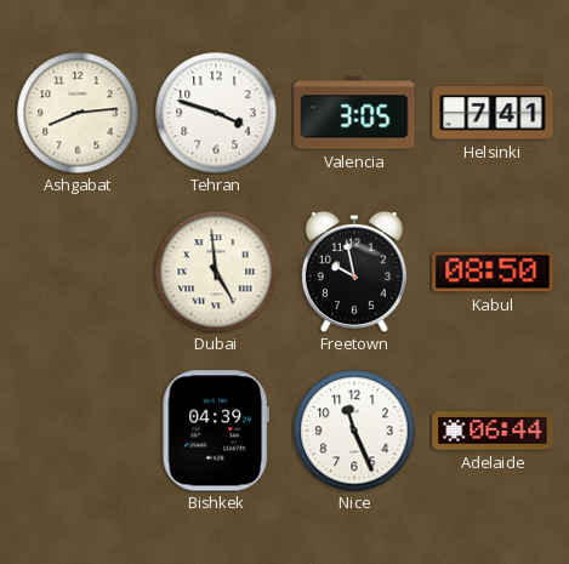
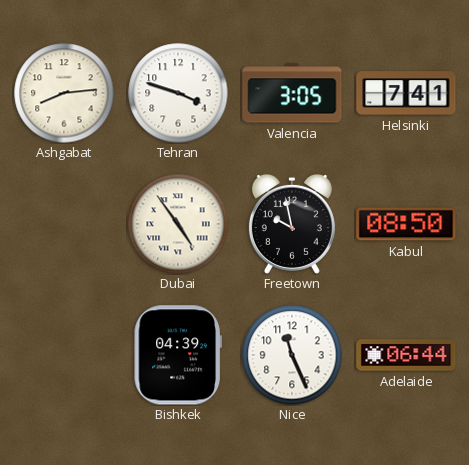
Dubai: 4:59 -> 4:54
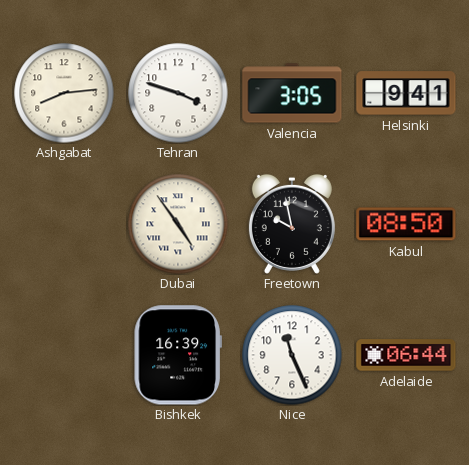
Helsinki: 7:41 -> 9:41
Bishkek: 04:39 -> 16:39
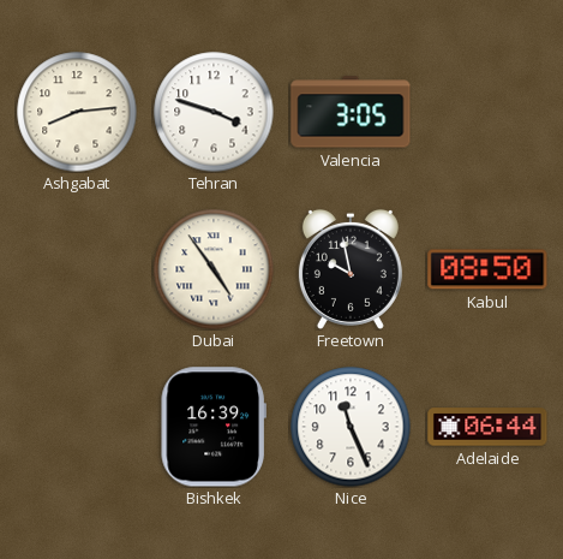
Helsinki: 9:41 -> none
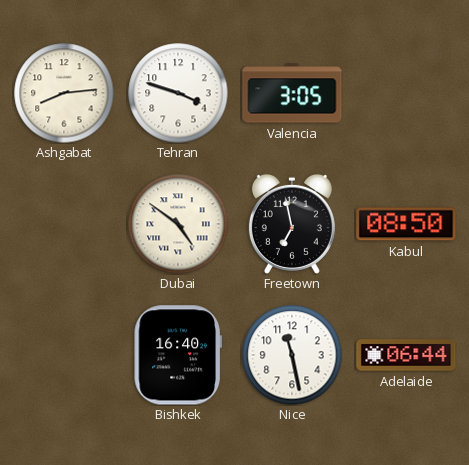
Dubai: 4:54 -> 4:51
Freetown: 9:58 -> 6:58
Bishkek: 16:39 -> 16:40
Nice: 11:26 -> 11:28
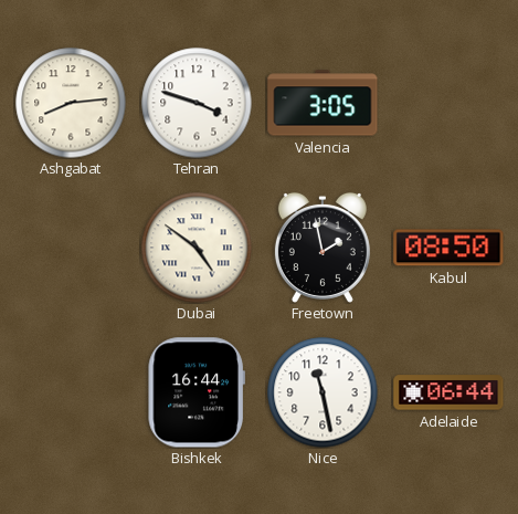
Freetown: 6:58 -> 1:58
Bishkek: 16:40 -> 16:44
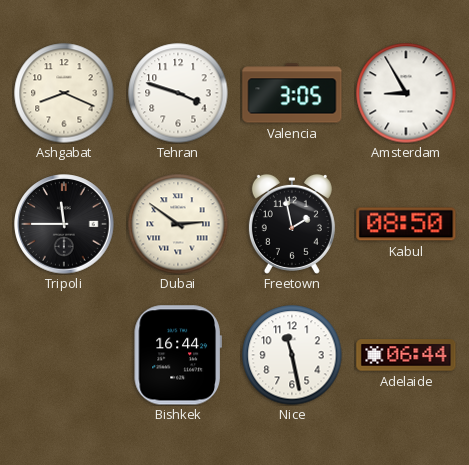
Ashgabat: 8:14 -> 8:19
Amsterdam: none -> 8:55
Tripoli: none -> 11:45
Dubai: 4:51 -> 2:51
